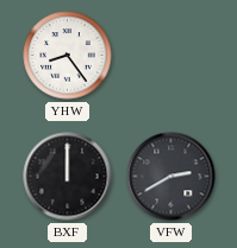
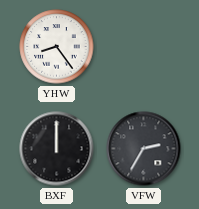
VFW: 2:40 -> 2:35
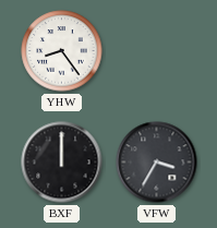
VFW: 2:35 -> 3:35
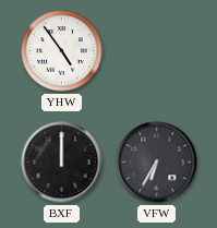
YHW: 8:24 -> 4:54
VFW: 3:35 -> 6:35
